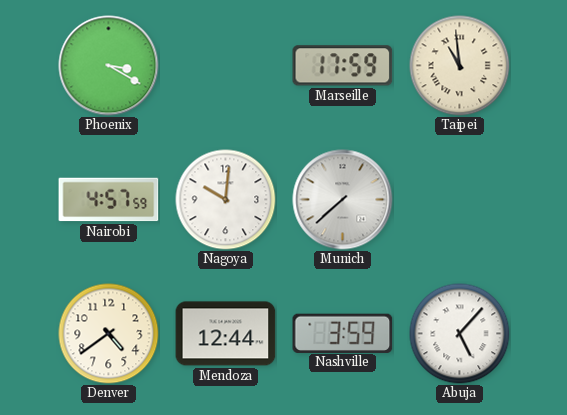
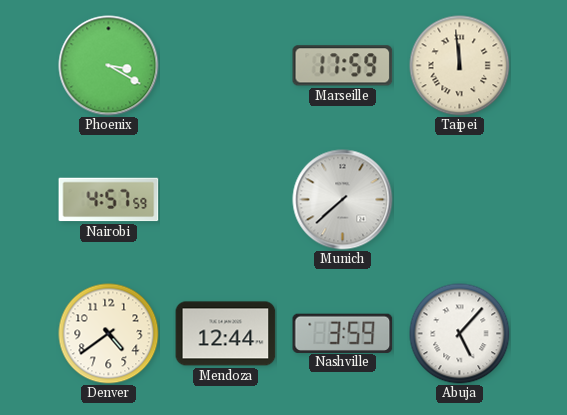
Taipei: 10:59 -> 11:59
Nagoya: 10:01 -> none
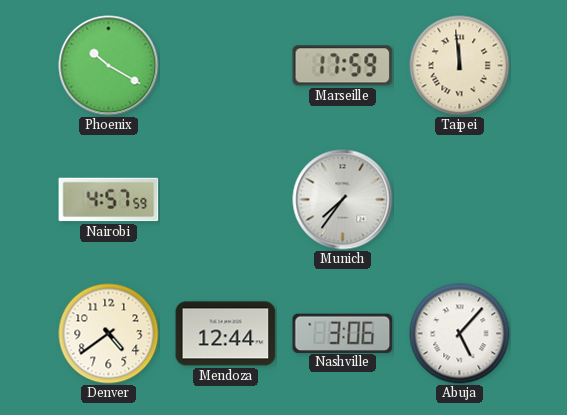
Phoenix: 3:20 -> 10:20
Munich: 7:38 -> 7:36
Nashville: 3:59 -> 3:06
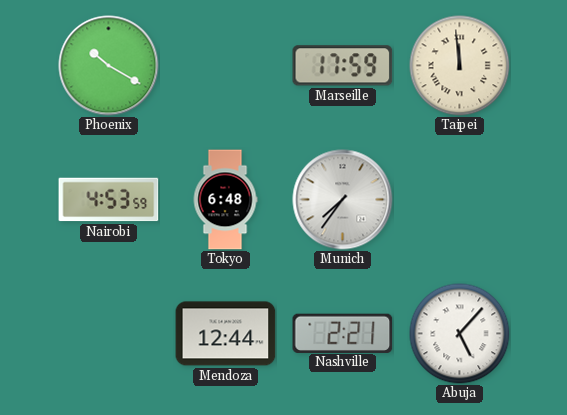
Nairobi: 4:57 -> 4:53
Tokyo: none -> 6:48
Denver: 4:39 -> none
Nashville: 3:06 -> 2:21
